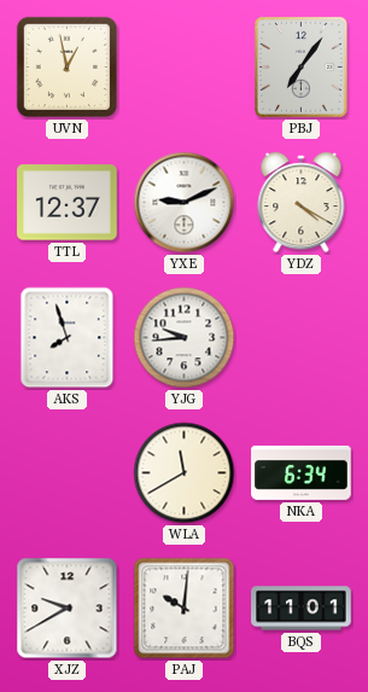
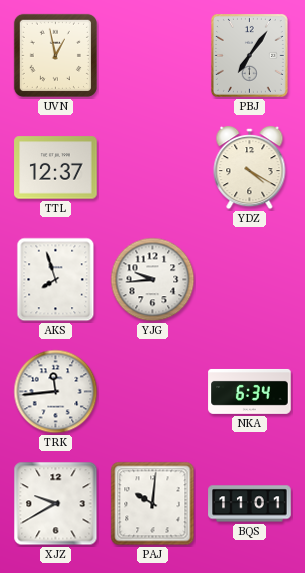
YXE: 9:11 -> none
TRK: none -> 11:44
WLA: 11:40 -> none
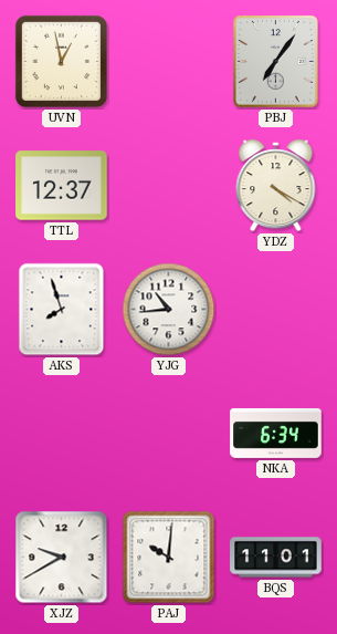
YJG: 9:44 -> 10:44
TRK: 11:44 -> none
